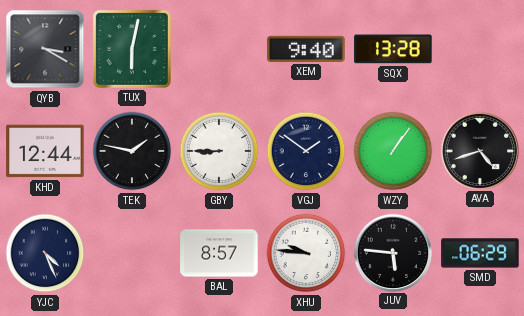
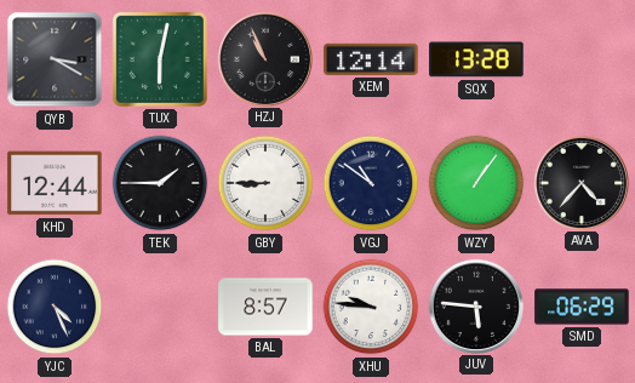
HZJ: none -> 10:56
XEM: 9:40 -> 12:14
TEK: 1:47 -> 1:45
VGJ: 1:51 -> 10:51
AVA: 4:42 -> 4:37
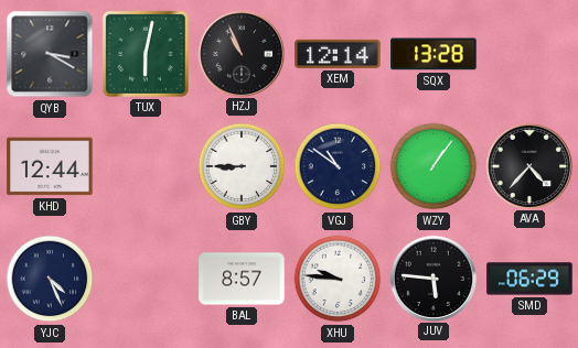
TEK: 1:45 -> none
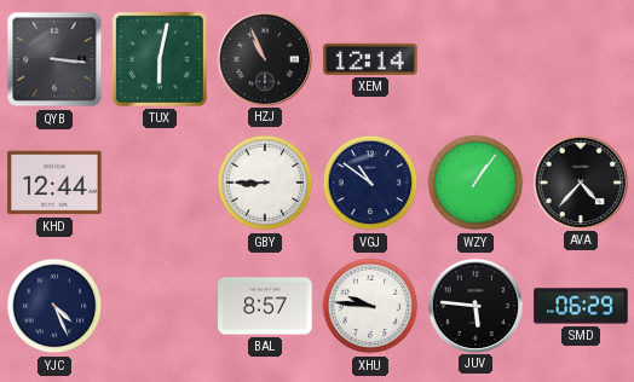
QYB: 3:20 -> 3:16
SQX: 13:28 -> none
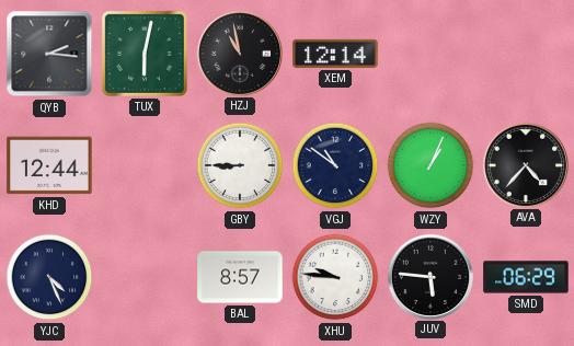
QYB: 3:16 -> 2:16
HZJ: 10:56 -> 10:58
WZY: 1:06 -> 1:04
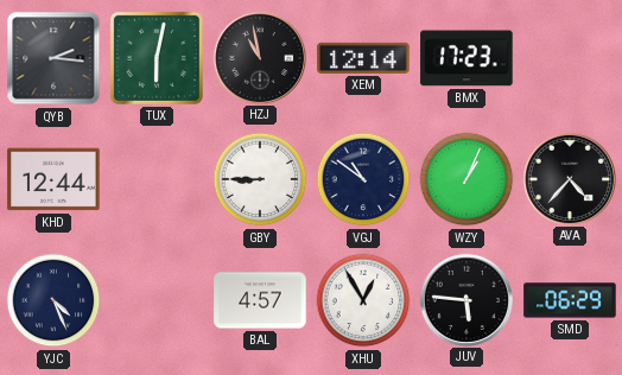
BMX: none -> 17:23
BAL: 8:57 -> 4:57
XHU: 9:46 -> 12:55
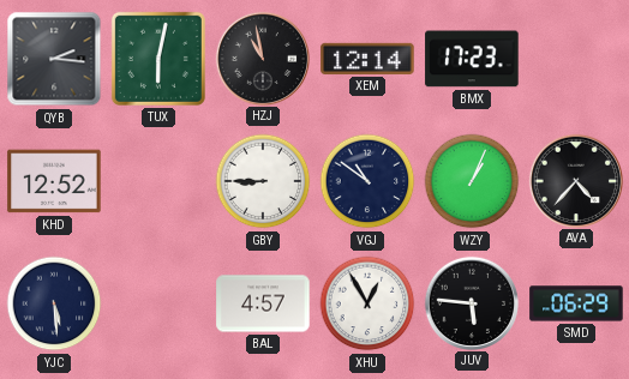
KHD: 12:44 -> 12:52
YJC: 4:26 -> 5:29
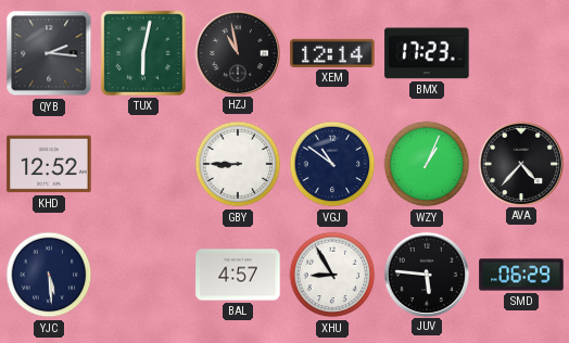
XHU: 12:55 -> 8:55
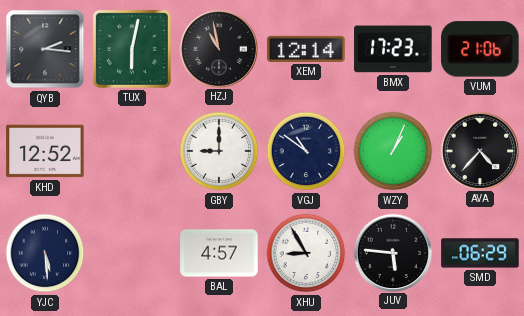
VUM: none -> 21:06
GBY: 8:45 -> 9:00
